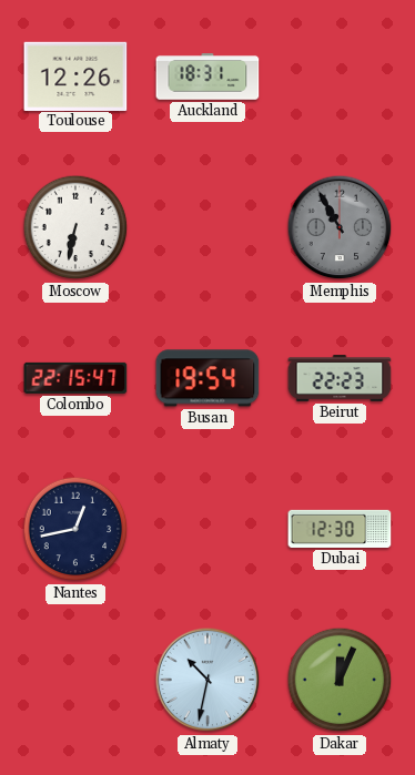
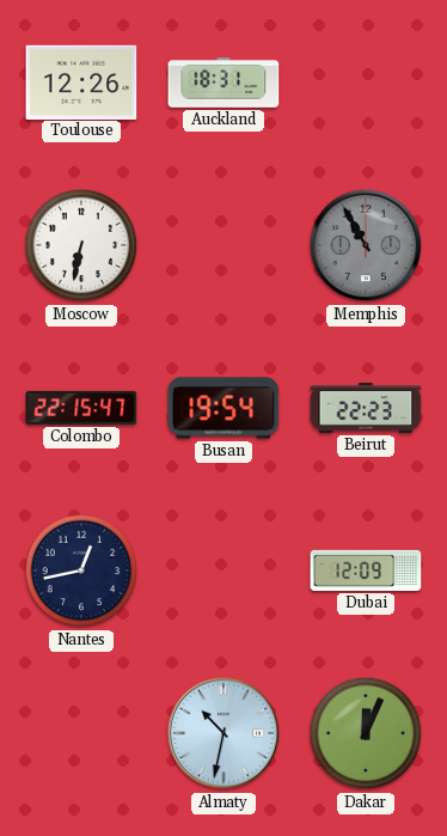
Dubai: 12:30 -> 12:09
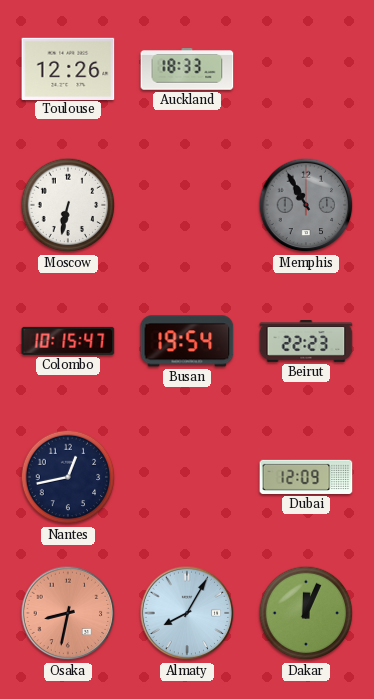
Auckland: 18:31 -> 18:33
Colombo: 22:15 -> 10:15
Osaka: none -> 8:32
Almaty: 10:32 -> 8:05
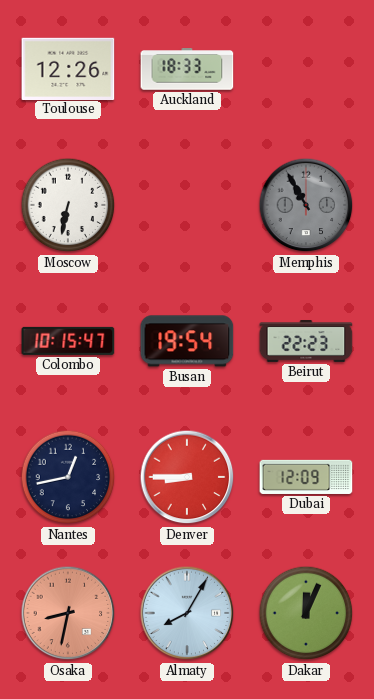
Denver: none -> 8:45
